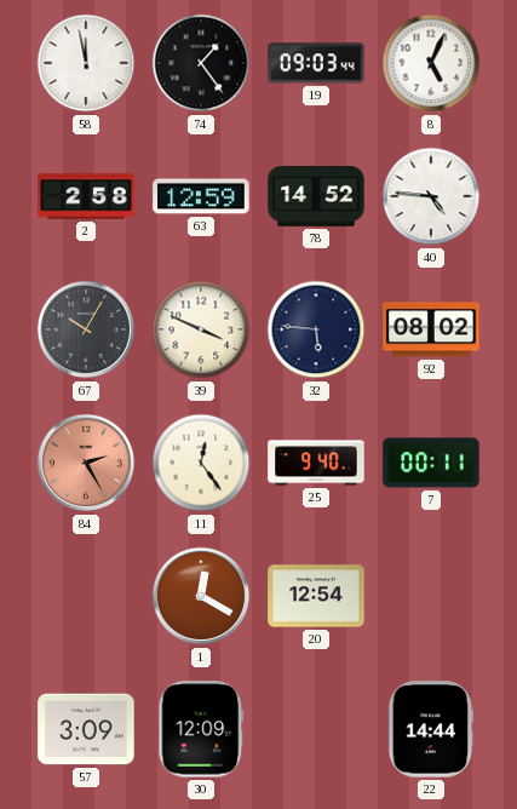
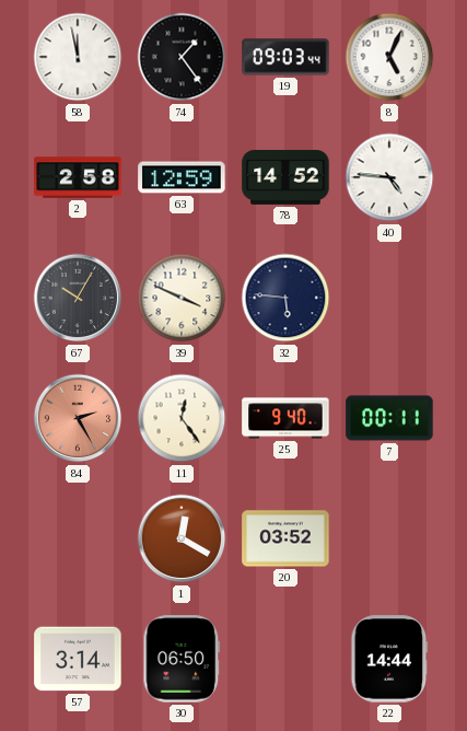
92: 08:02 -> none
20: 12:54 -> 03:52
57: 3:09 -> 3:14
30: 12:09 -> 06:50
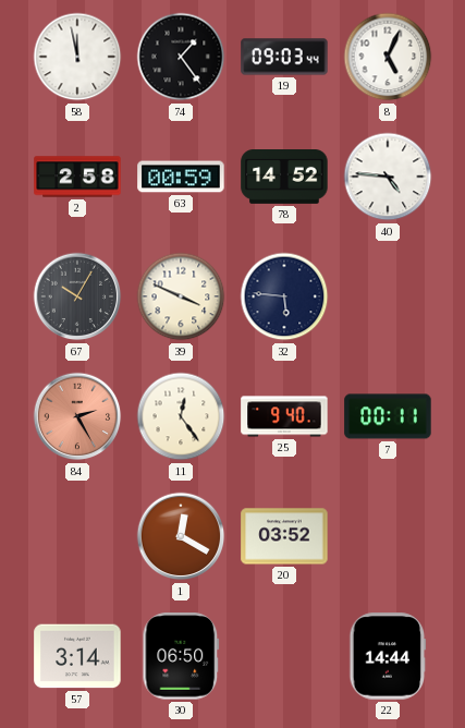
63: 12:59 -> 00:59
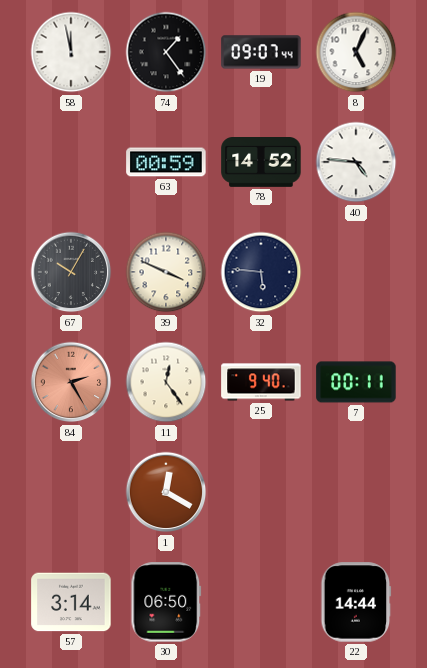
19: 09:03 -> 09:07
2: 2:58 -> none
20: 03:52 -> none
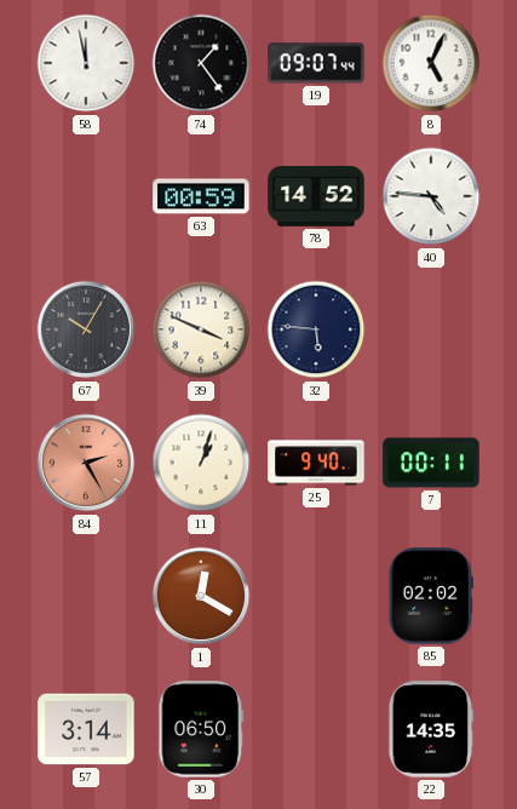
11: 12:24 -> 1:03
85: none -> 02:02
22: 14:44 -> 14:35
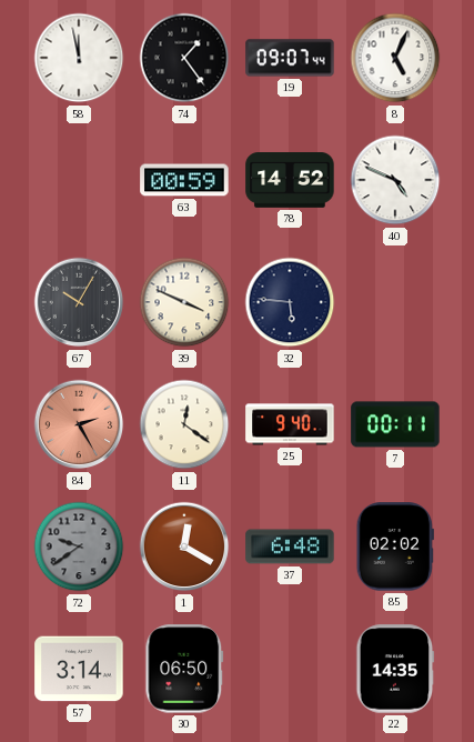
40: 4:46 -> 4:49
11: 1:03 -> 12:21
72: none -> 9:39
37: none -> 6:48
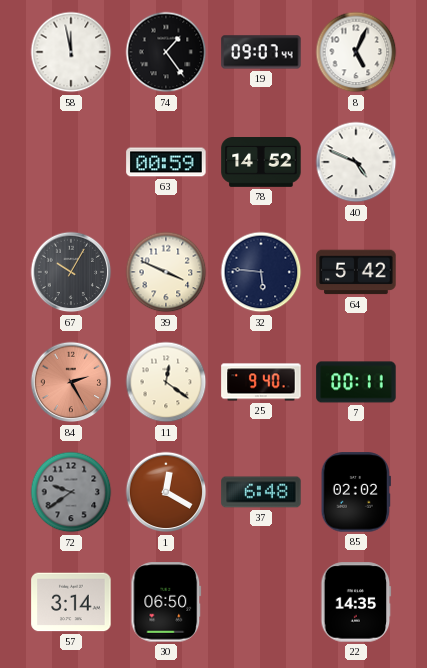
64: none -> 5:42
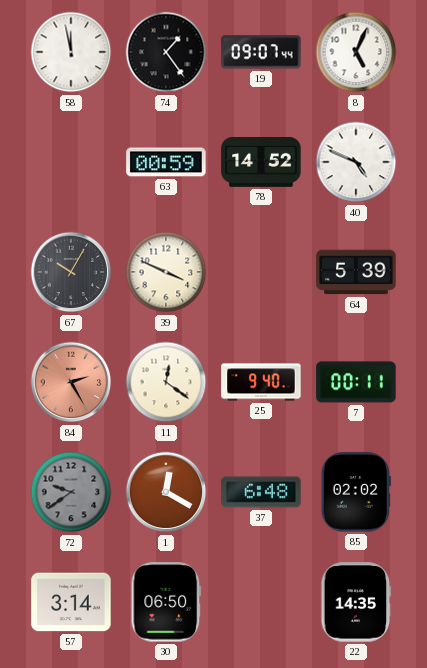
32: 5:46 -> none
64: 5:42 -> 5:39
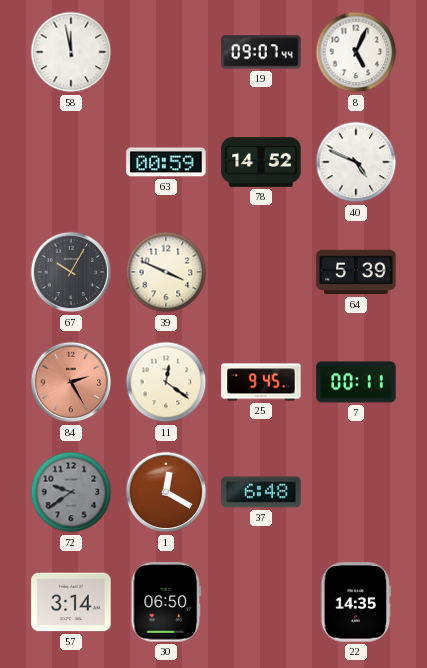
74: 1:24 -> none
25: 9:40 -> 9:45
85: 02:02 -> none
